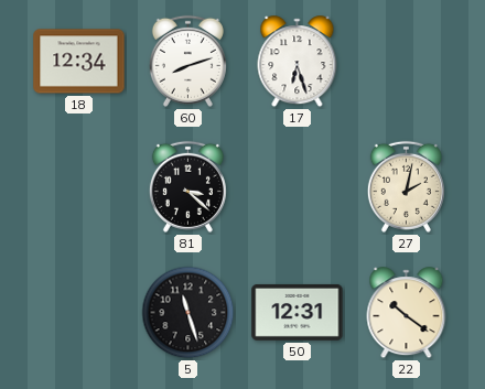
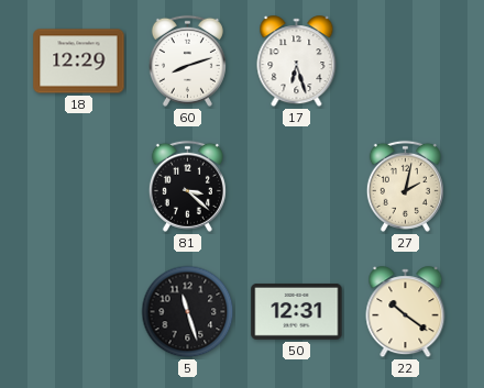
18: 12:34 -> 12:29
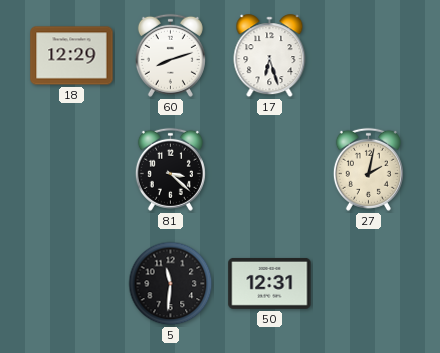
5: 11:27 -> 11:31
22: 10:21 -> none
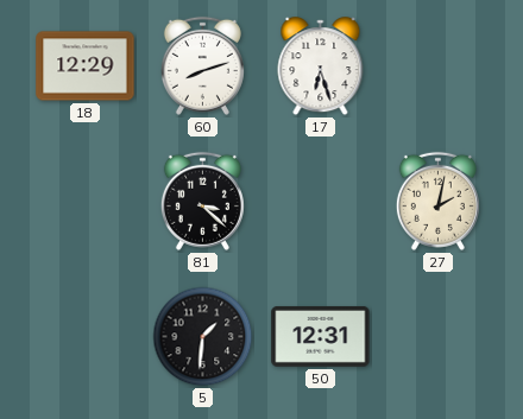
5: 11:31 -> 1:31
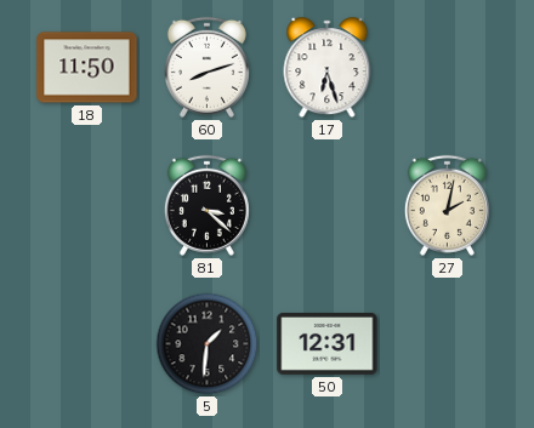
18: 12:29 -> 11:50
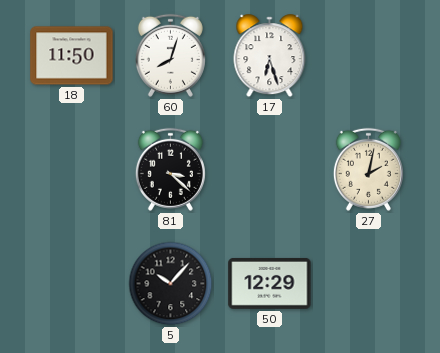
60: 8:12 -> 8:03
5: 1:31 -> 10:07
50: 12:31 -> 12:29
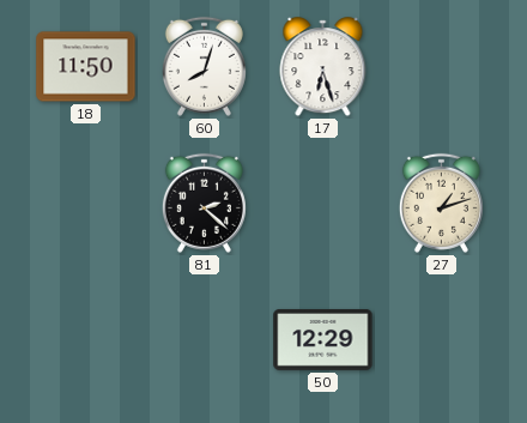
81: 3:22 -> 2:22
27: 2:02 -> 1:12
5: 10:07 -> none
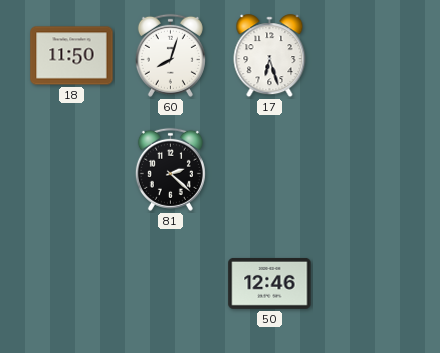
27: 1:12 -> none
50: 12:29 -> 12:46
